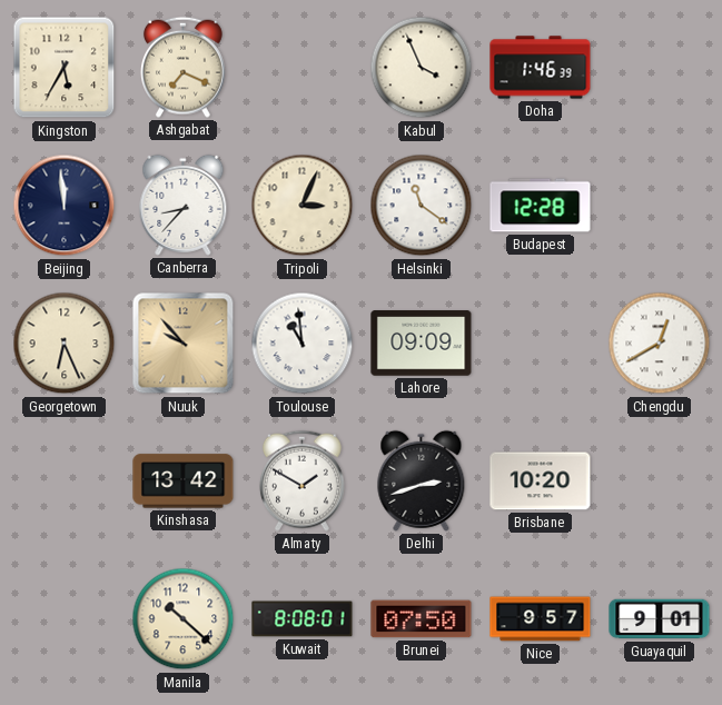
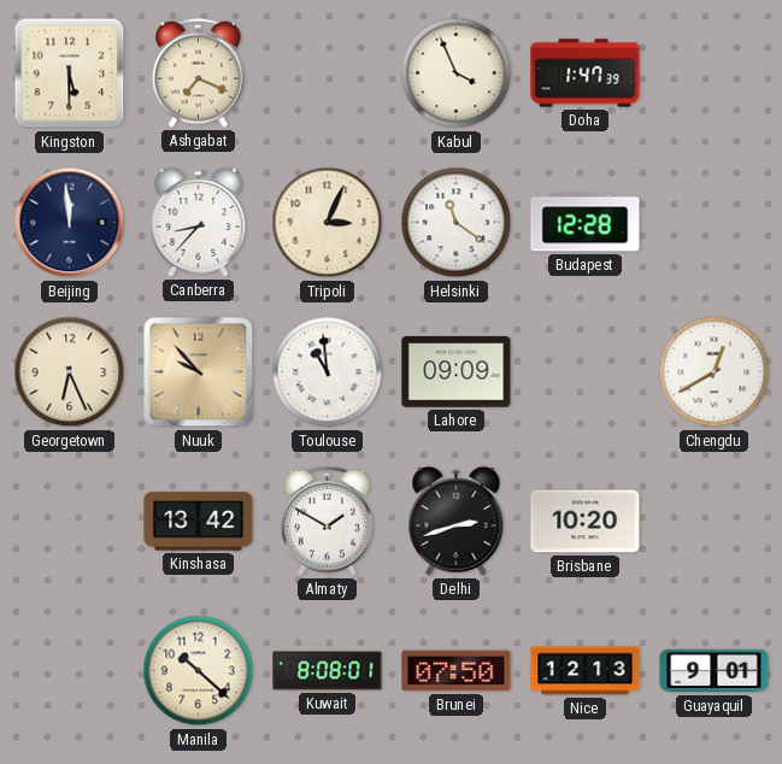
Kingston: 5:35 -> 5:30
Doha: 1:46 -> 1:47
Nice: 9:57 -> 12:13
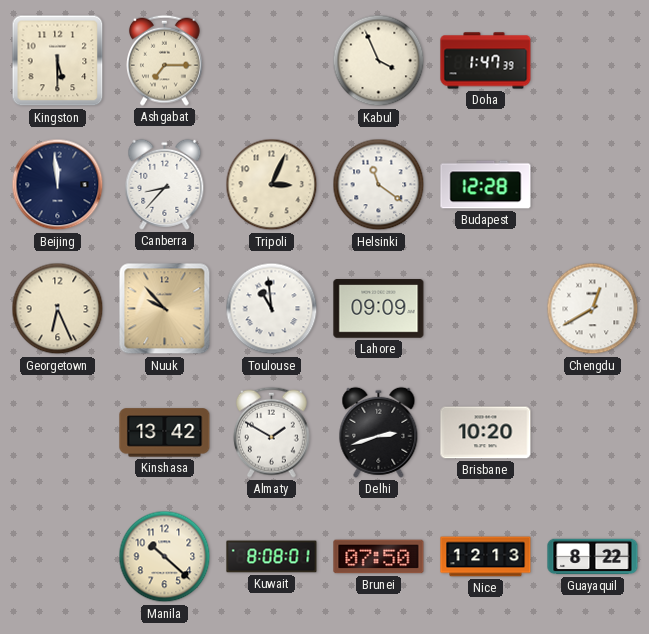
Ashgabat: 7:19 -> 7:15
Guayaquil: 9:01 -> 8:22
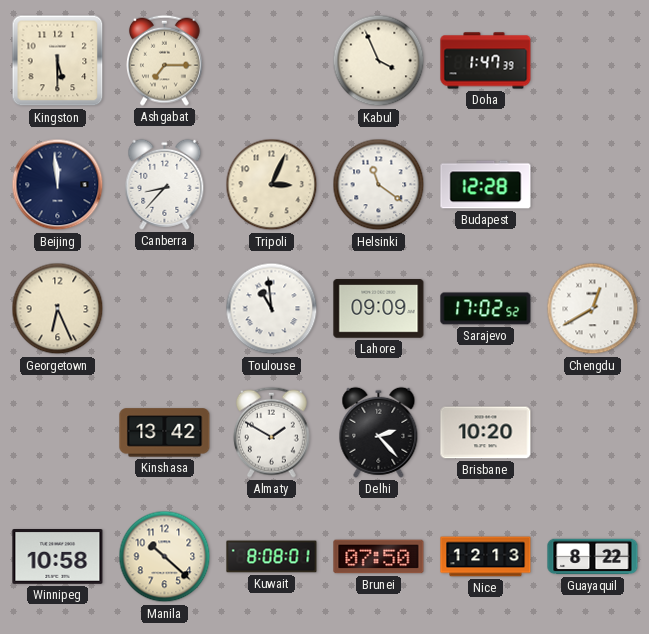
Nuuk: 9:53 -> none
Sarajevo: none -> 17:02
Delhi: 2:42 -> 2:23
Winnipeg: none -> 10:58
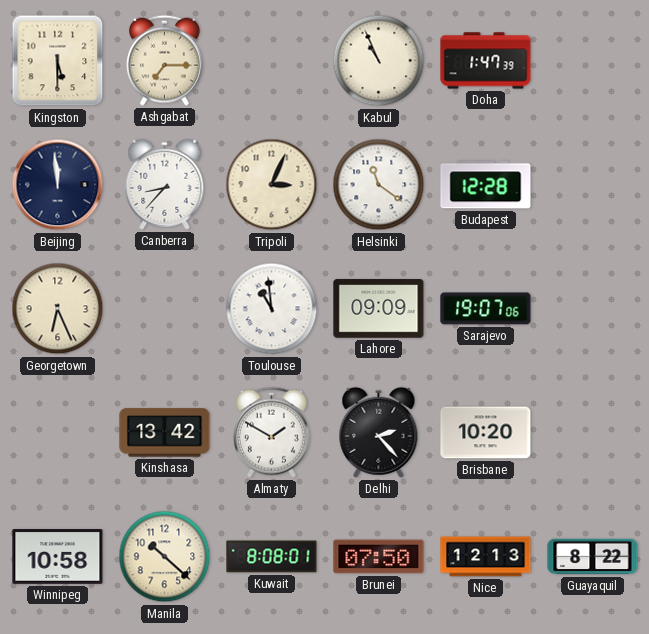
Kabul: 3:56 -> 10:56
Sarajevo: 17:02 -> 19:07
Chengdu: 12:40 -> none
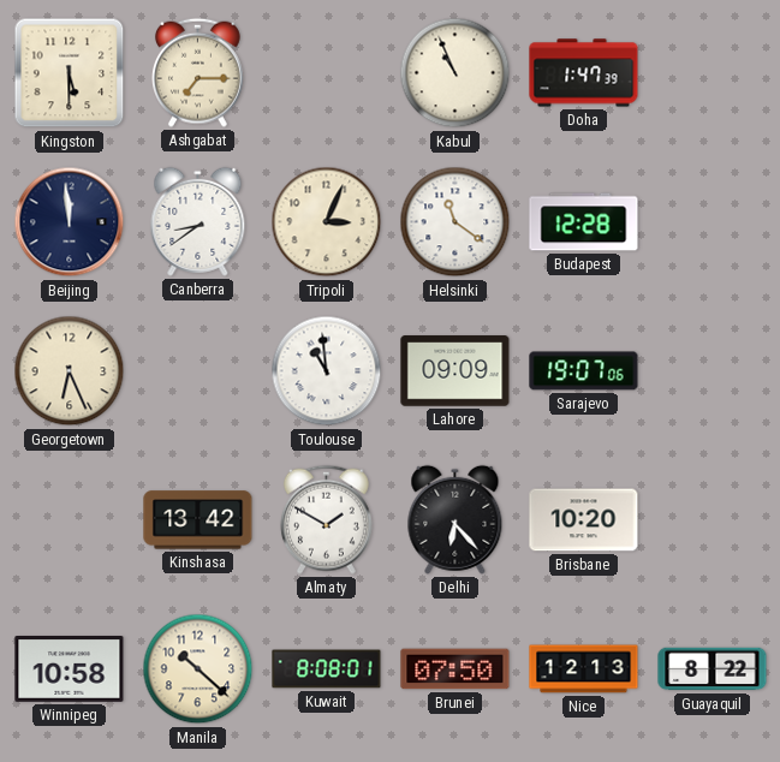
Canberra: 8:37 -> 8:39
Delhi: 2:23 -> 6:23
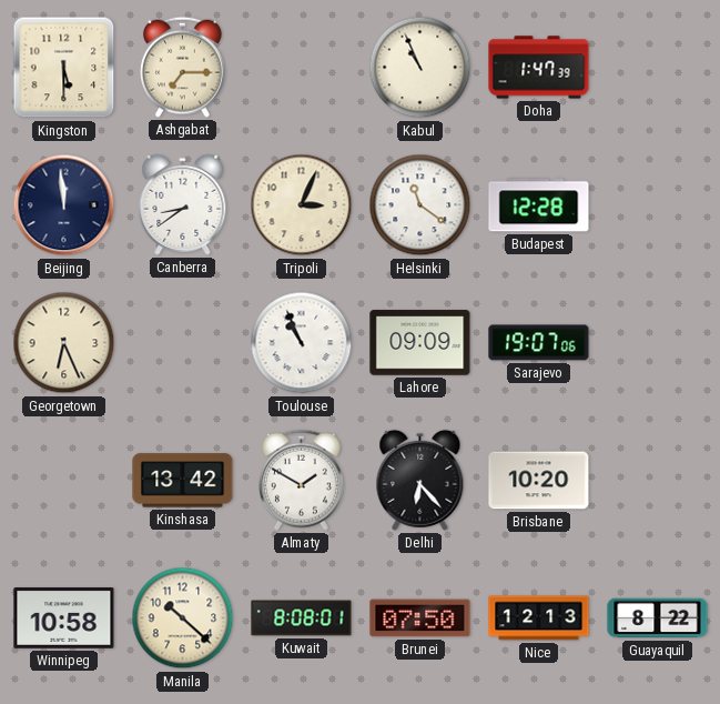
Toulouse: 10:59 -> 10:56
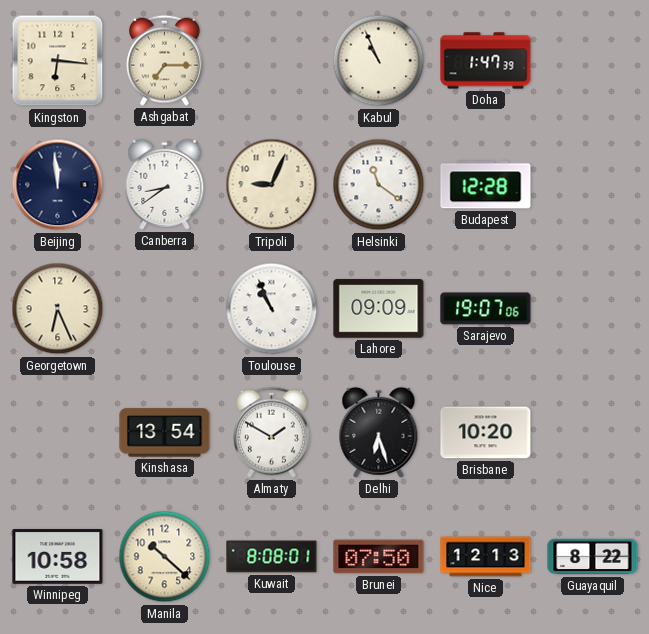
Kingston: 5:30 -> 6:16
Tripoli: 3:04 -> 9:04
Kinshasa: 13:42 -> 13:54
Delhi: 6:23 -> 6:27
